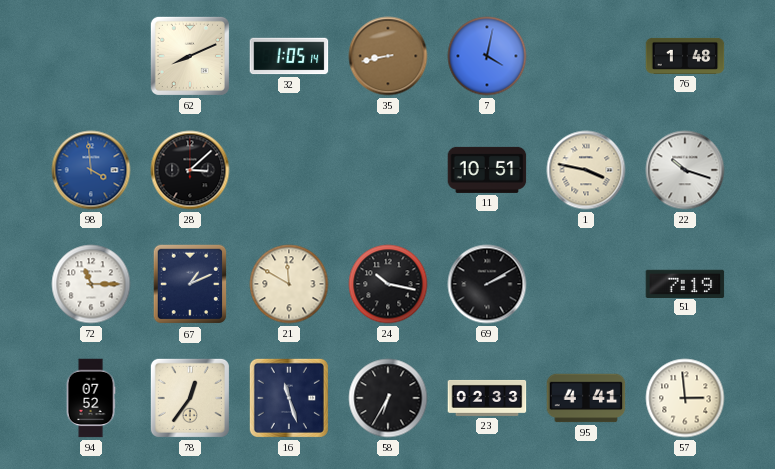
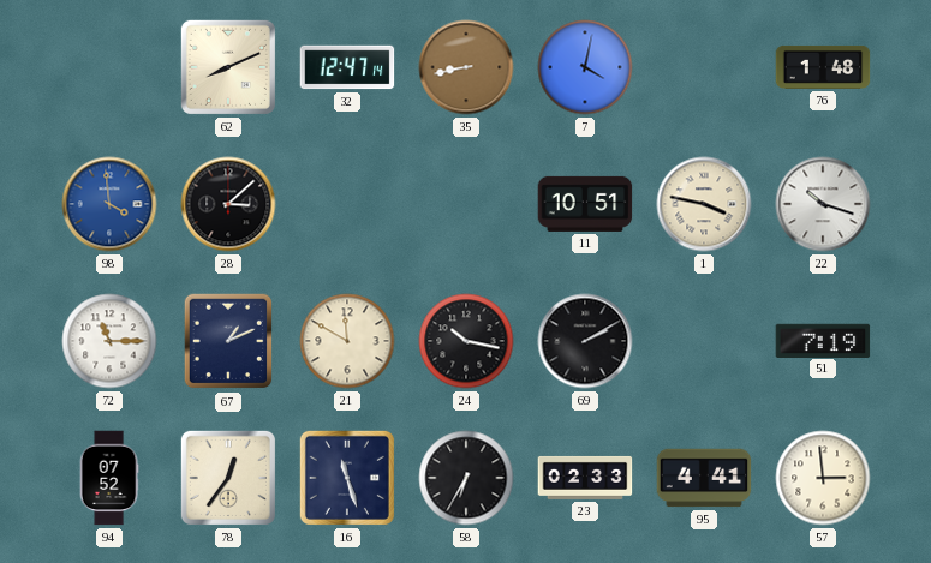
32: 1:05 -> 12:47
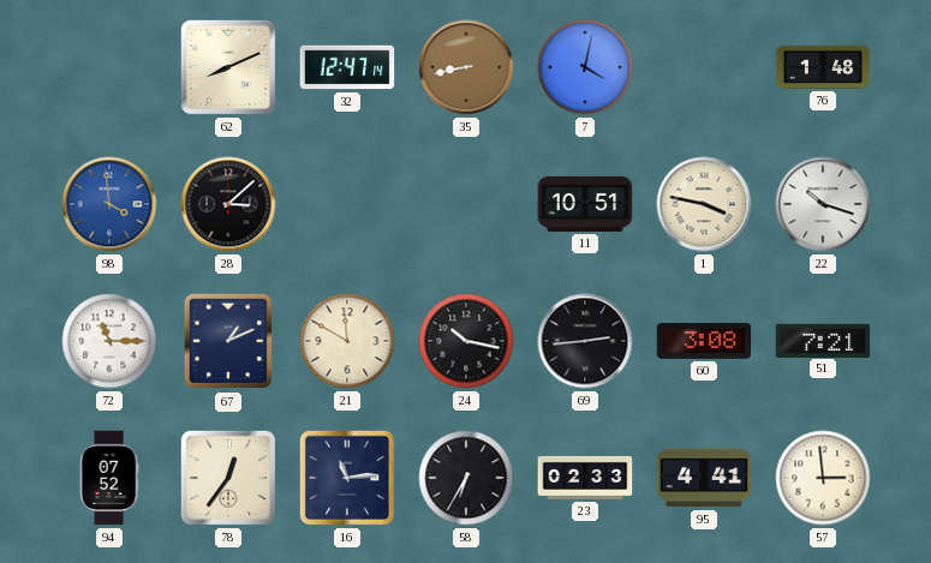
69: 2:10 -> 2:44
60: none -> 3:08
51: 7:19 -> 7:21
16: 11:27 -> 11:14
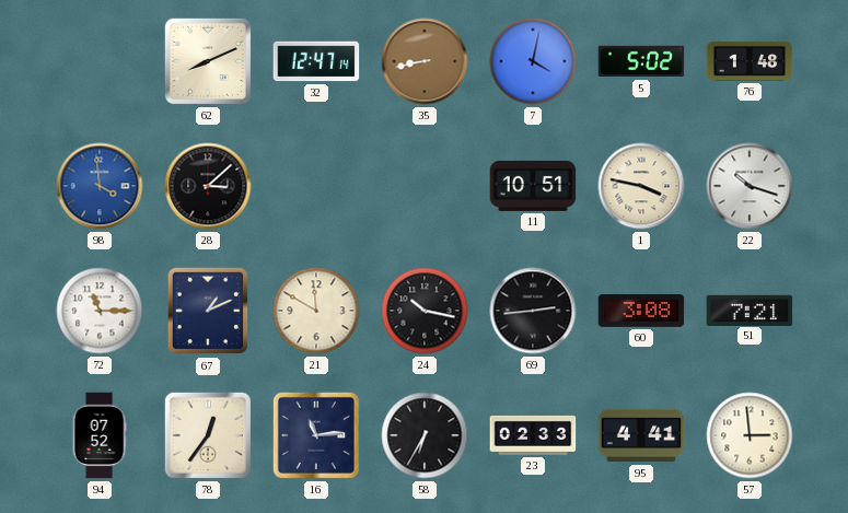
5: none -> 5:02
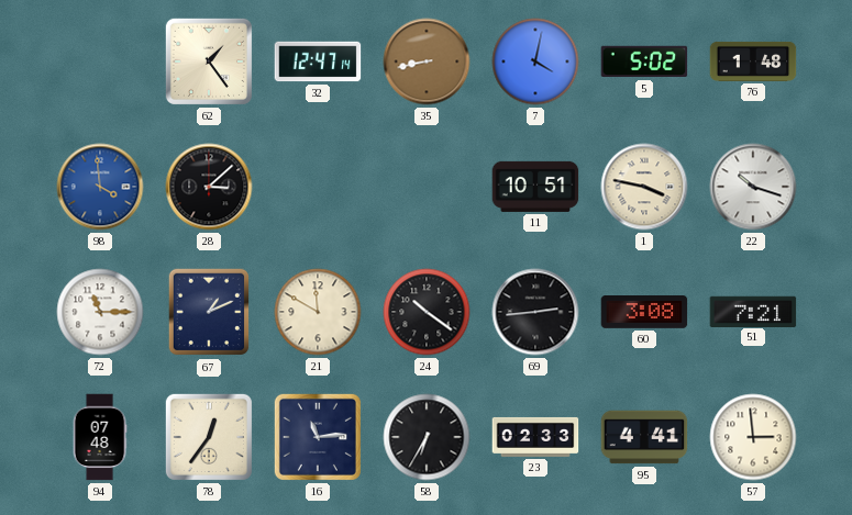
62: 8:11 -> 1:24
24: 10:17 -> 10:21
94: 07:52 -> 07:48
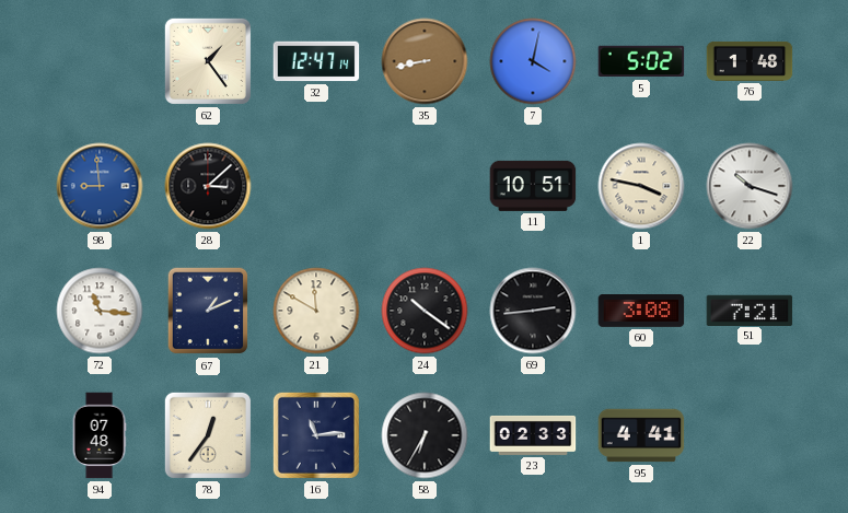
98: 3:59 -> 8:59
72: 11:15 -> 11:16
57: 2:59 -> none
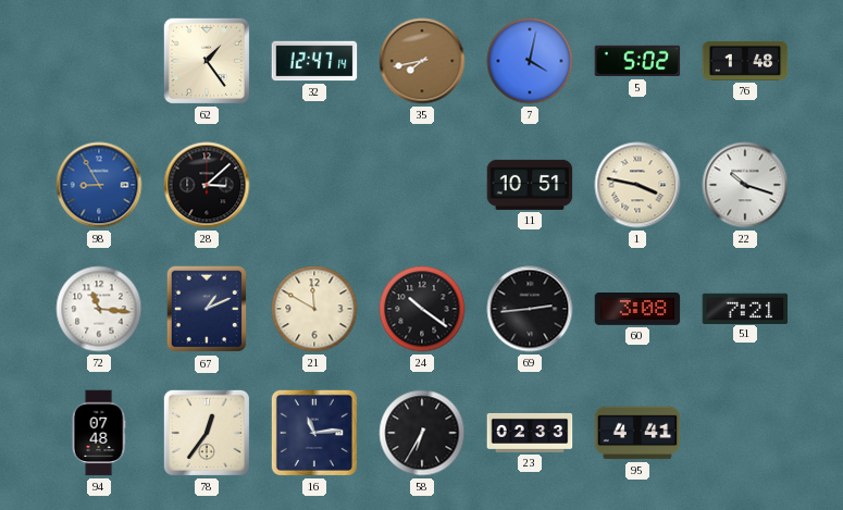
35: 8:43 -> 7:43
98: 8:59 -> 8:55
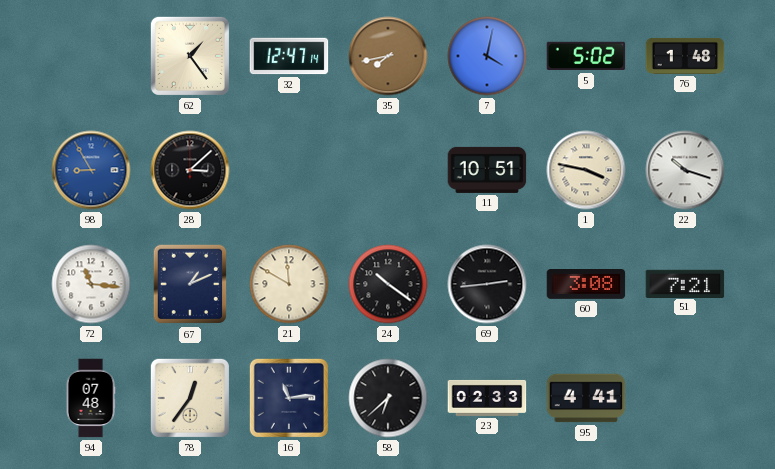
58: 6:35 -> 6:38
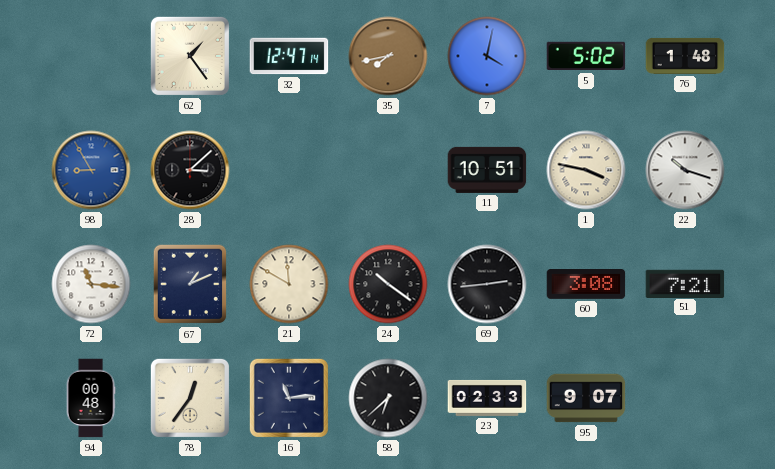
94: 07:48 -> 00:48
95: 4:41 -> 9:07
